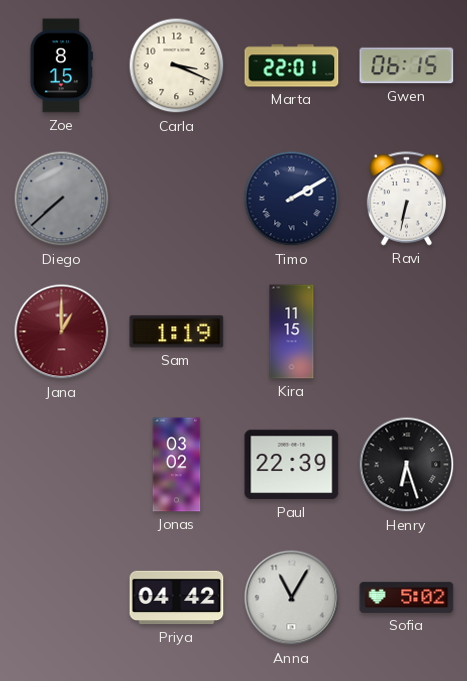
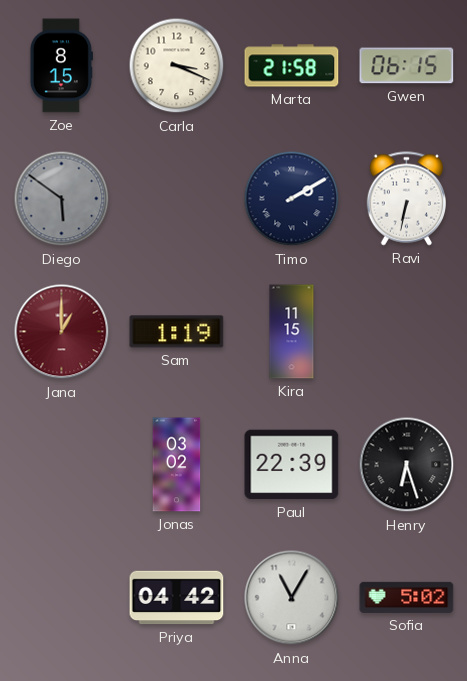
Marta: 22:01 -> 21:58
Diego: 7:38 -> 5:51
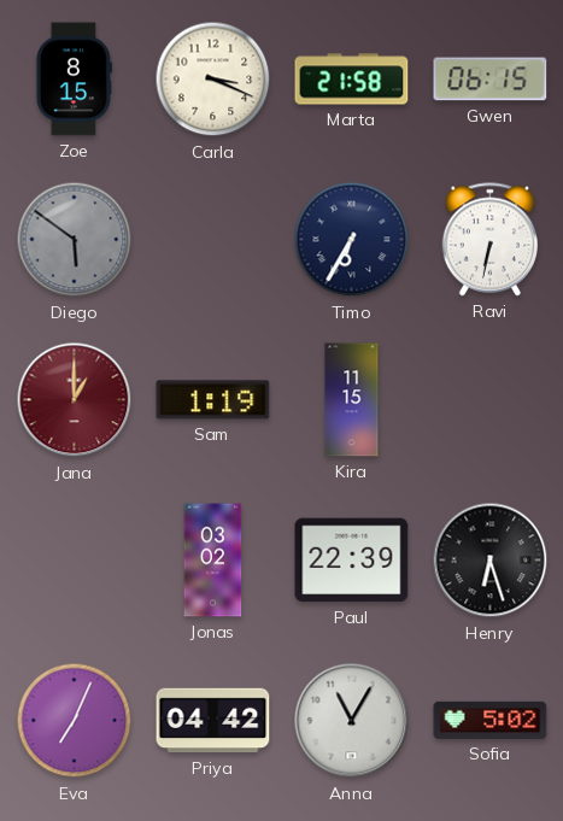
Timo: 2:10 -> 6:35
Eva: none -> 7:04
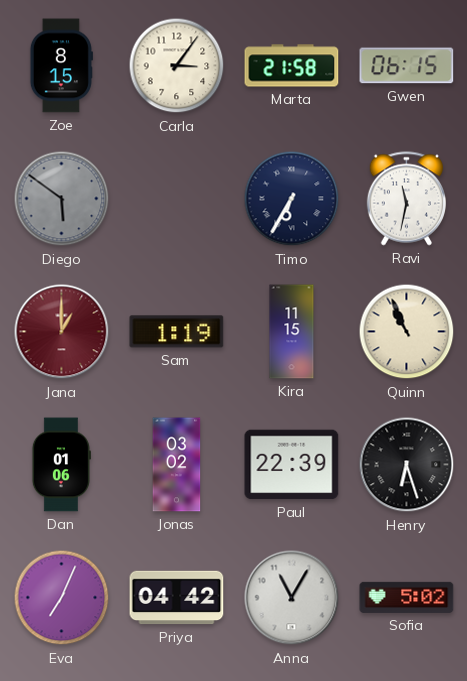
Carla: 3:19 -> 3:06
Ravi: 6:32 -> 11:32
Quinn: none -> 10:56
Dan: none -> 01:06
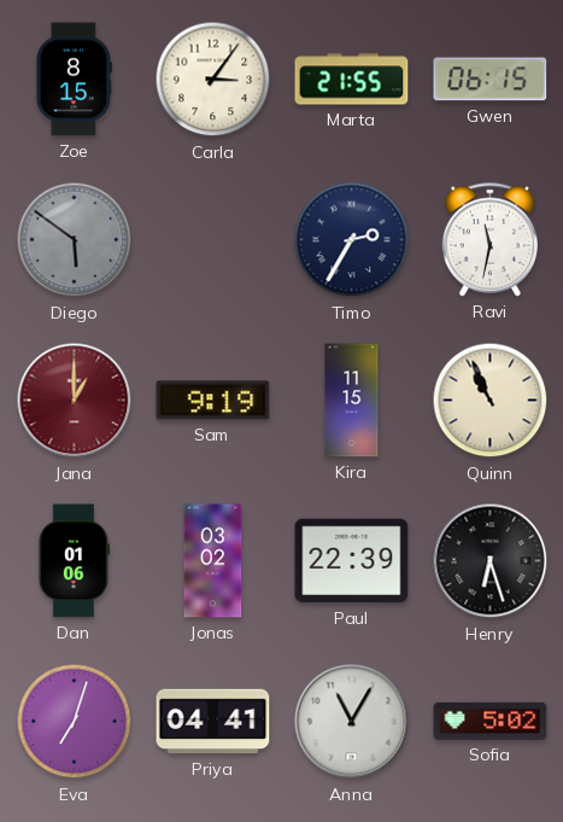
Marta: 21:58 -> 21:55
Timo: 6:35 -> 2:35
Sam: 1:19 -> 9:19
Eva: 7:04 -> 7:03
Priya: 04:42 -> 04:41
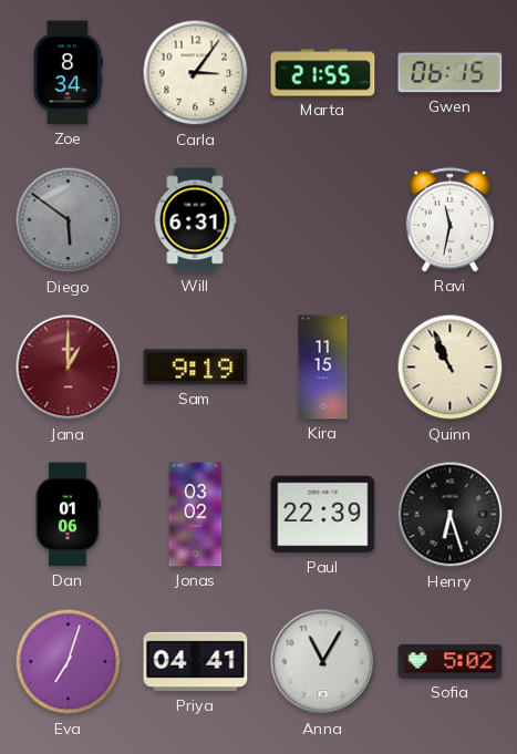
Zoe: 8:15 -> 8:34
Will: none -> 6:31
Timo: 2:35 -> none
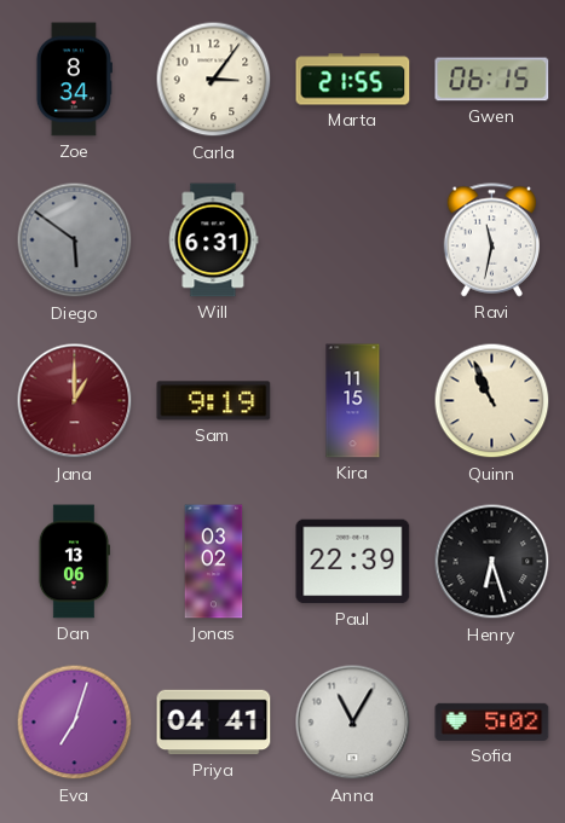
Dan: 01:06 -> 13:06
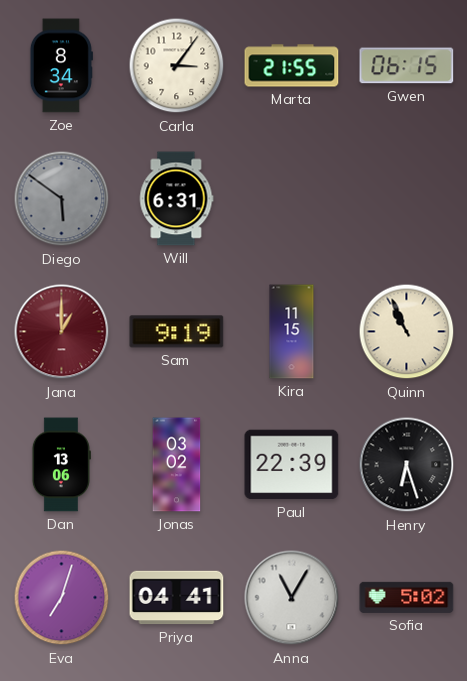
Ravi: 11:32 -> none
